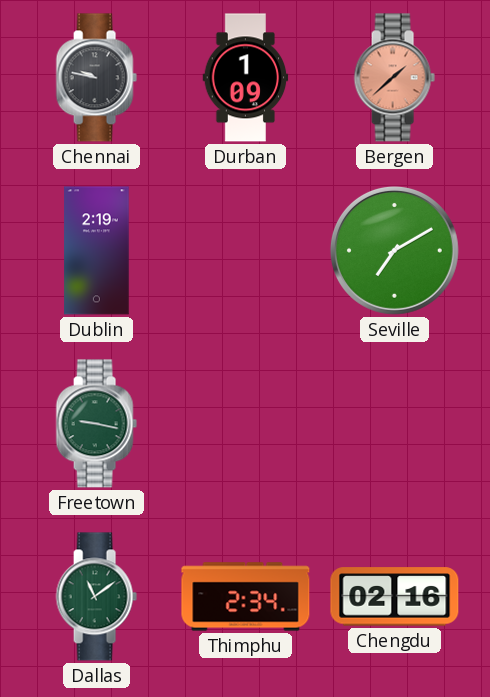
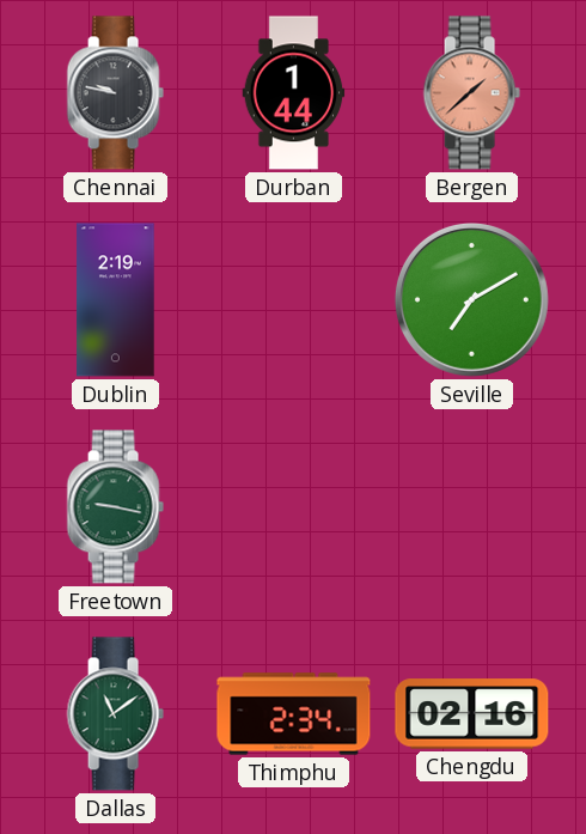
Durban: 1:09 -> 1:44
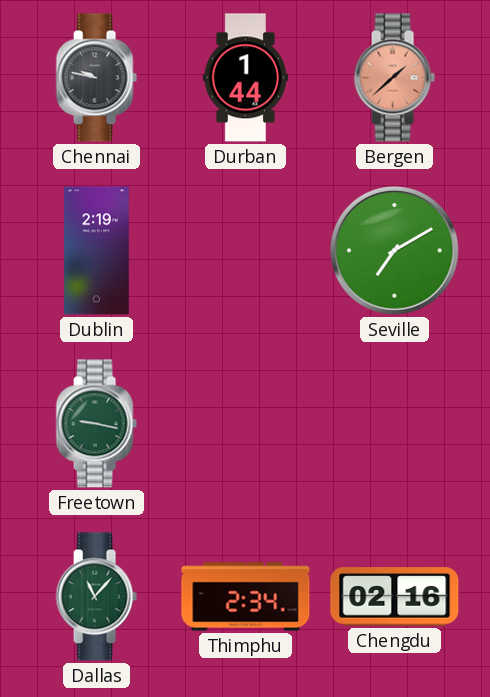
Dallas: 11:09 -> 11:07
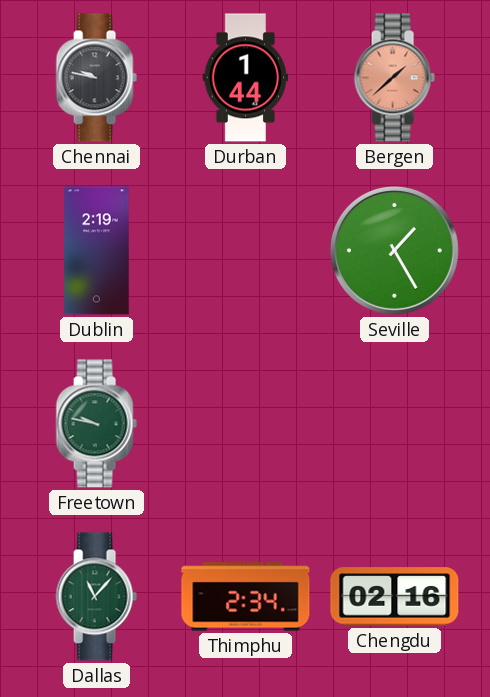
Seville: 7:10 -> 1:25
Freetown: 9:17 -> 9:47
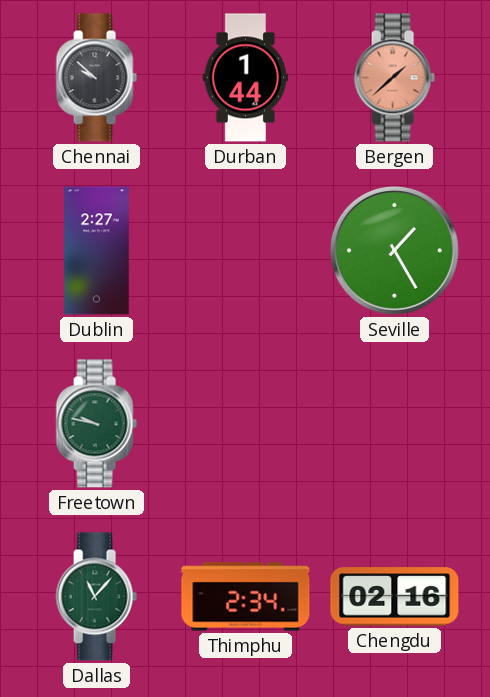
Chennai: 9:47 -> 9:52
Dublin: 2:19 -> 2:27
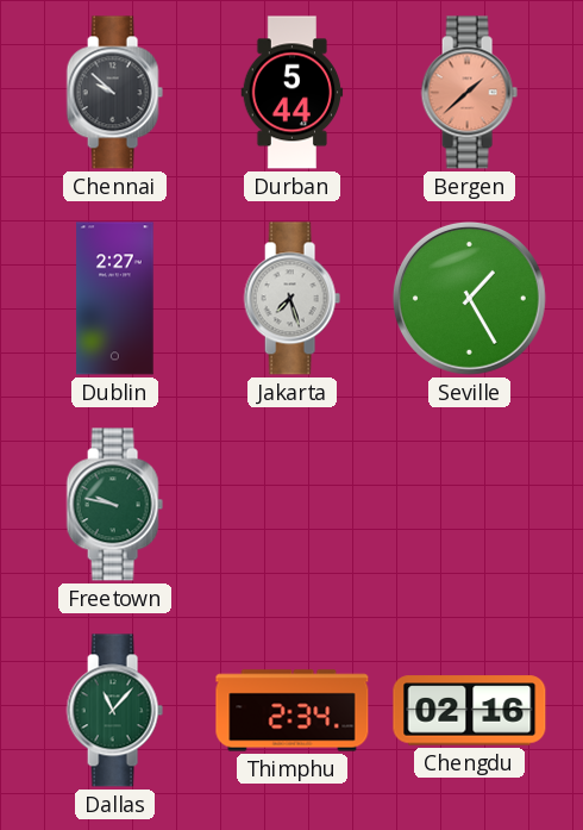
Durban: 1:44 -> 5:44
Jakarta: none -> 7:27
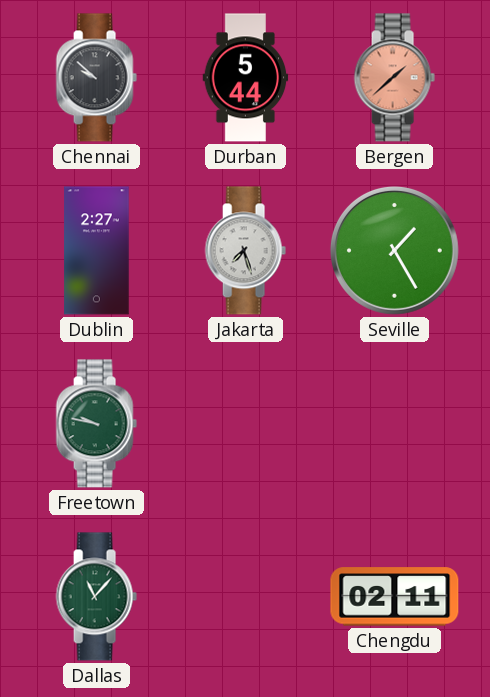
Thimphu: 2:34 -> none
Chengdu: 02:16 -> 02:11
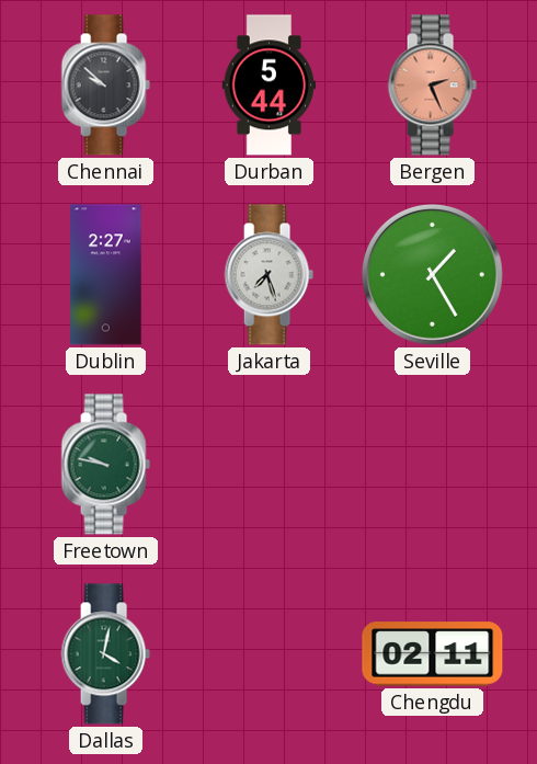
Bergen: 1:38 -> 2:26
Dallas: 11:07 -> 4:02
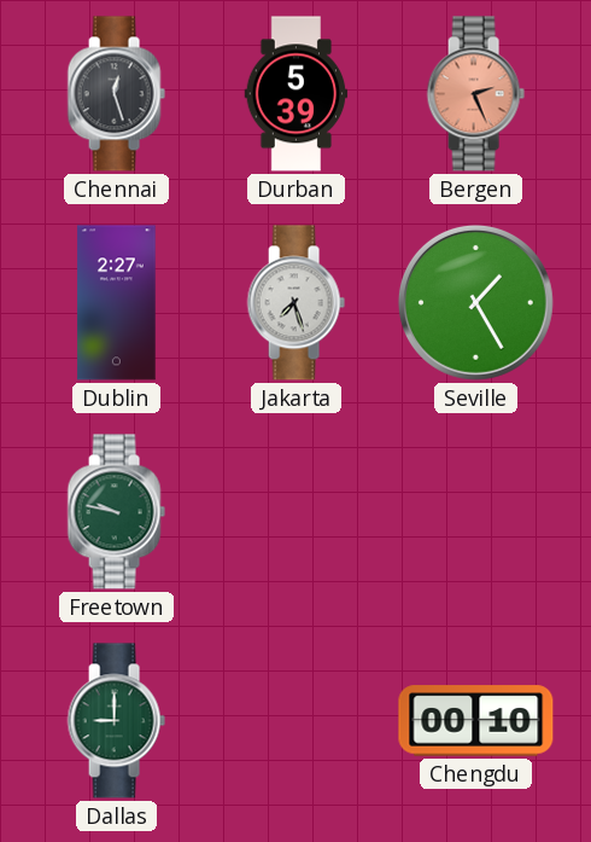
Chennai: 9:52 -> 12:27
Durban: 5:44 -> 5:39
Dallas: 4:02 -> 9:00
Chengdu: 02:11 -> 00:10
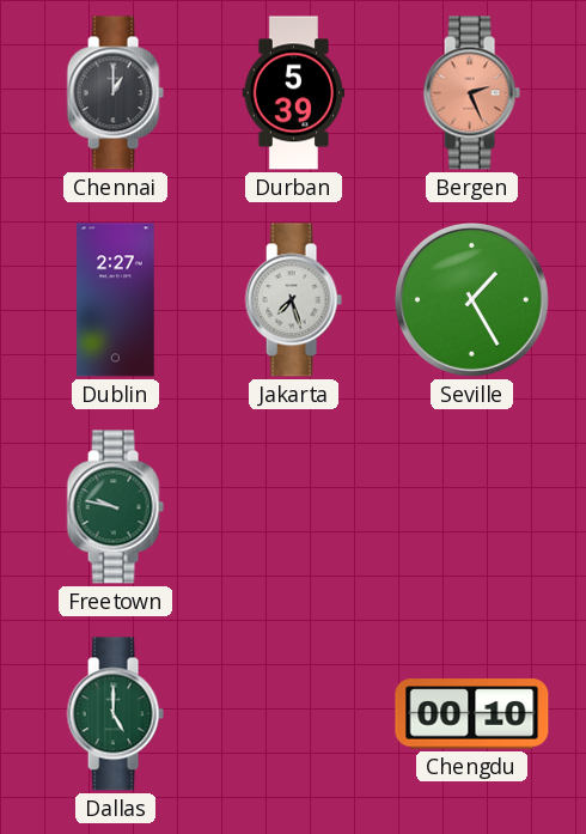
Chennai: 12:27 -> 1:00
Dallas: 9:00 -> 5:00
